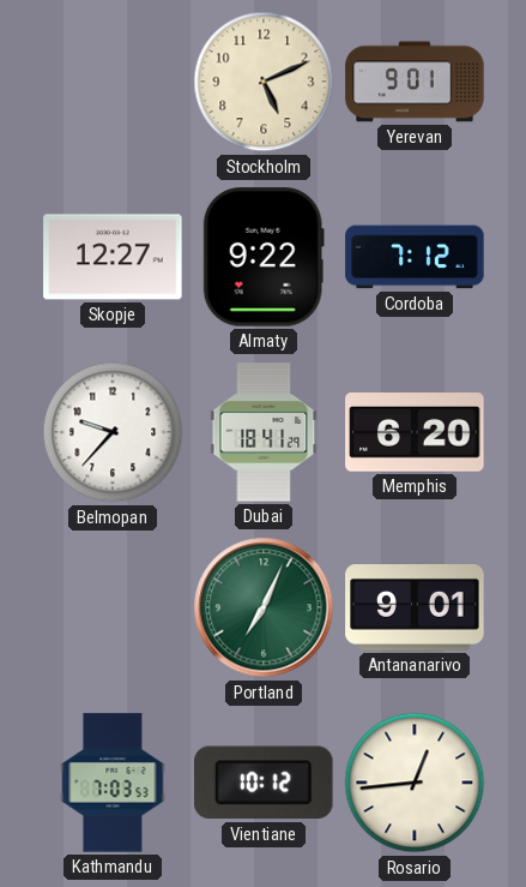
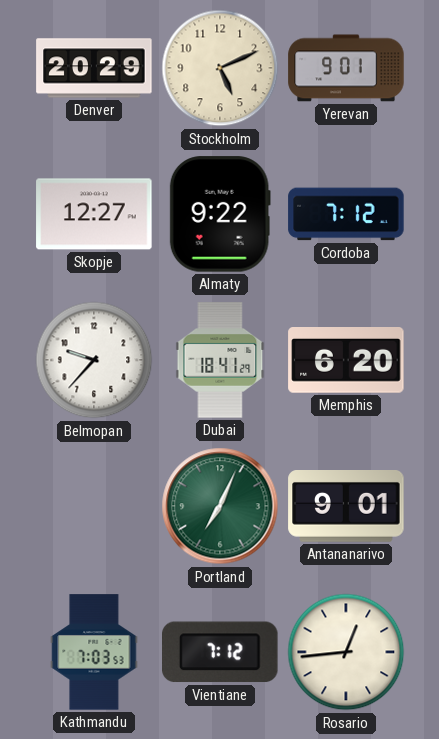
Denver: none -> 20:29
Vientiane: 10:12 -> 7:12
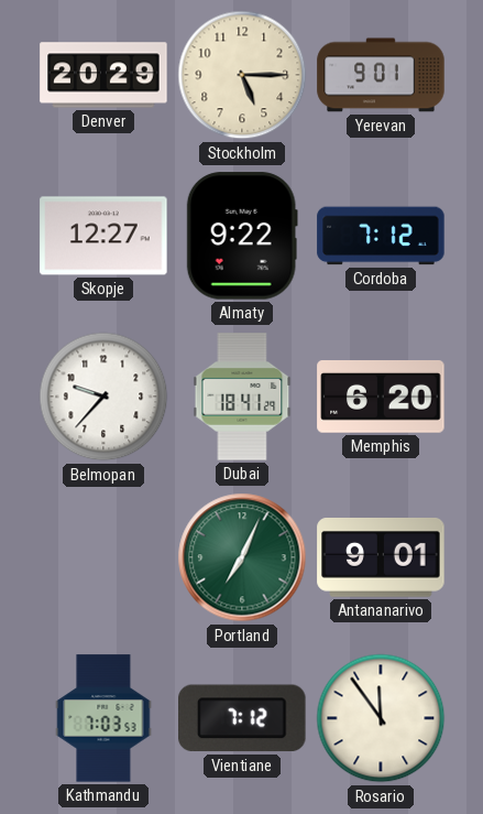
Stockholm: 5:11 -> 5:15
Rosario: 12:44 -> 11:54
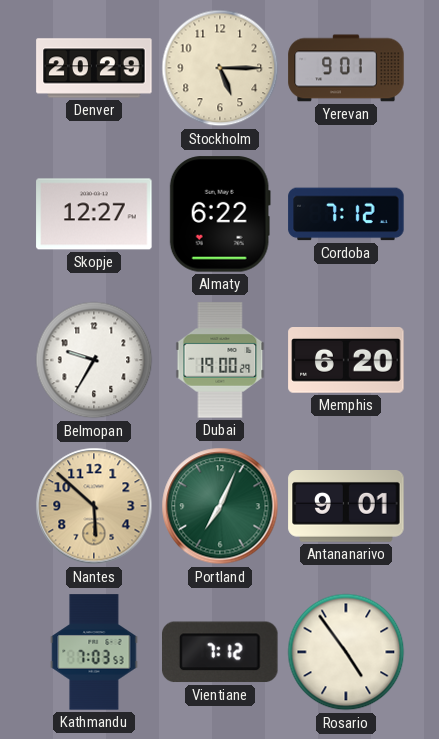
Almaty: 9:22 -> 6:22
Belmopan: 9:37 -> 9:35
Dubai: 18:41 -> 19:00
Nantes: none -> 5:52
Rosario: 11:54 -> 4:54
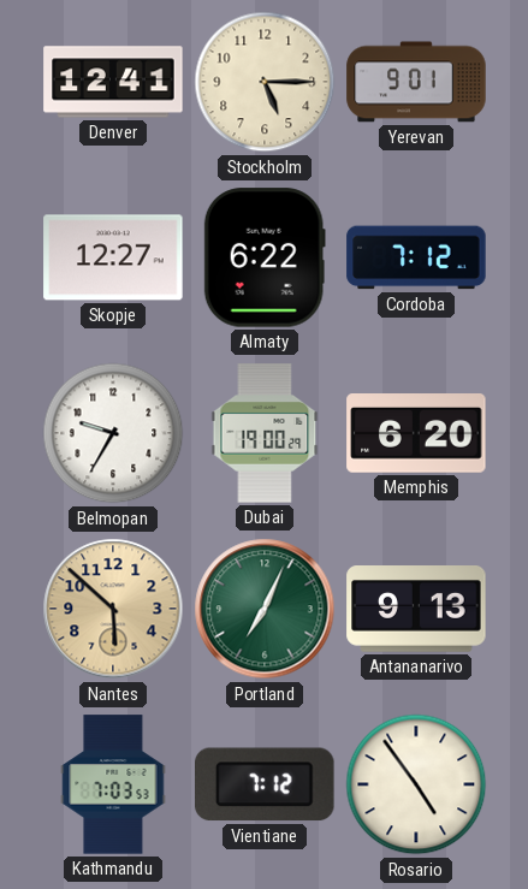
Denver: 20:29 -> 12:41
Antananarivo: 9:01 -> 9:13
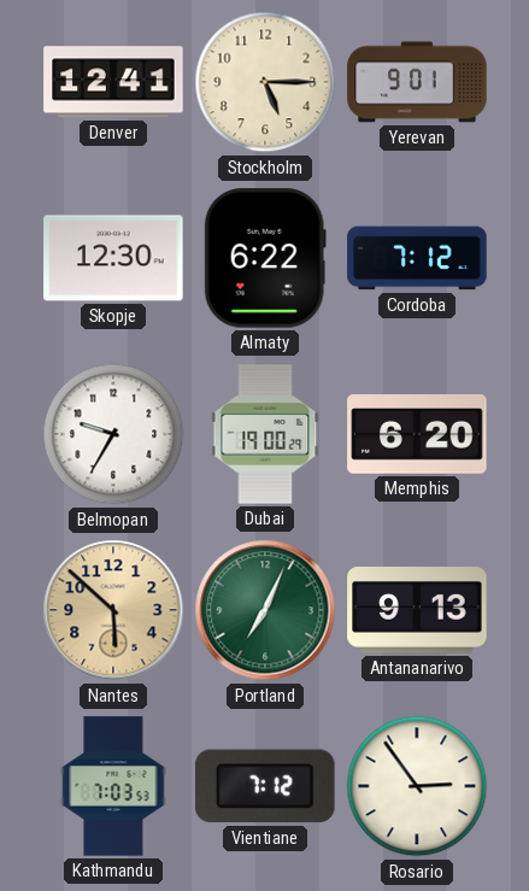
Skopje: 12:27 -> 12:30
Rosario: 4:54 -> 2:54
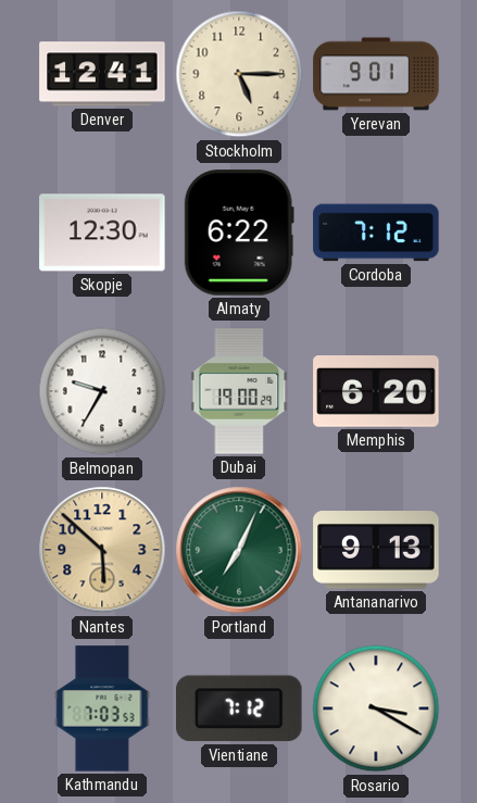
Rosario: 2:54 -> 3:20
